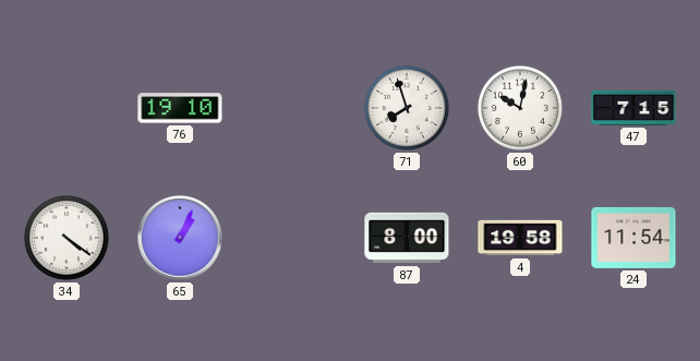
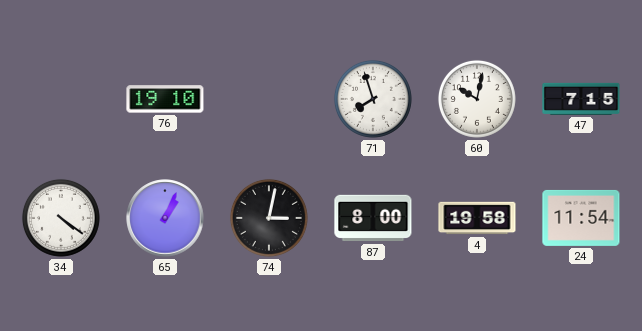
74: none -> 3:02
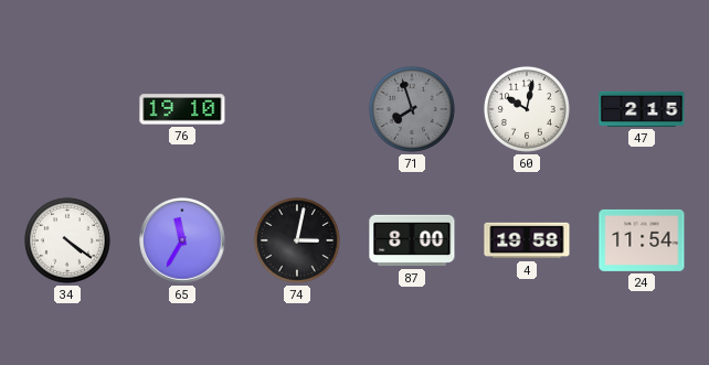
71 dial: white -> grey
47: 7:15 -> 2:15
65: 1:04 -> 11:35
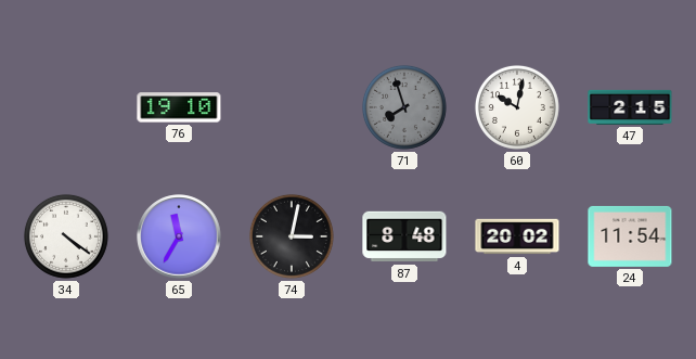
87: 8:00 -> 8:48
4: 19:58 -> 20:02
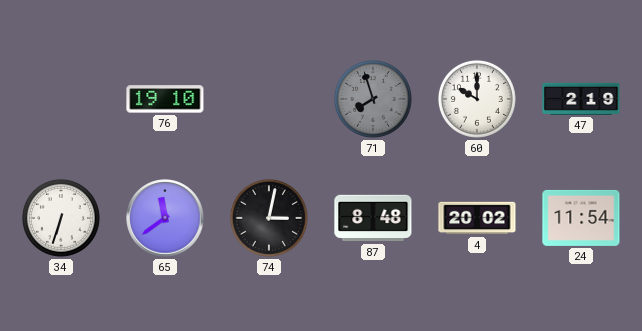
60: 10:02 -> 10:00
47: 2:15 -> 2:19
34: 4:21 -> 6:33
65: 11:35 -> 11:39
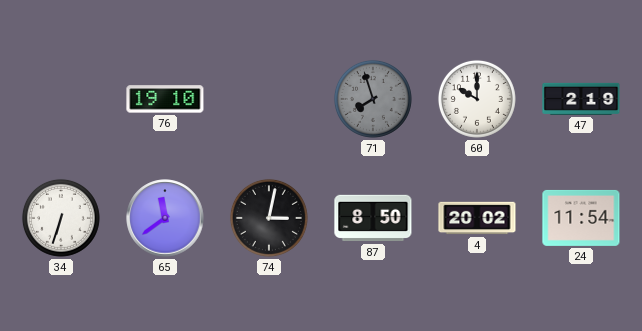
87: 8:48 -> 8:50
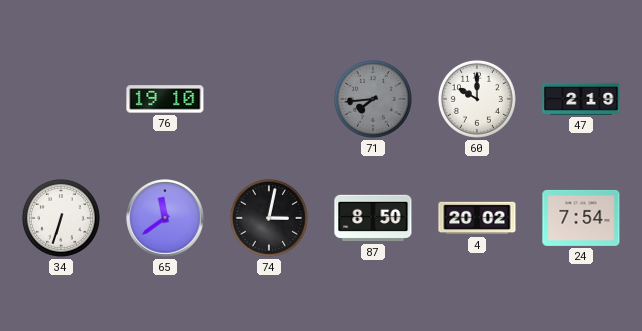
71: 7:57 -> 7:44
24: 11:54 -> 7:54
